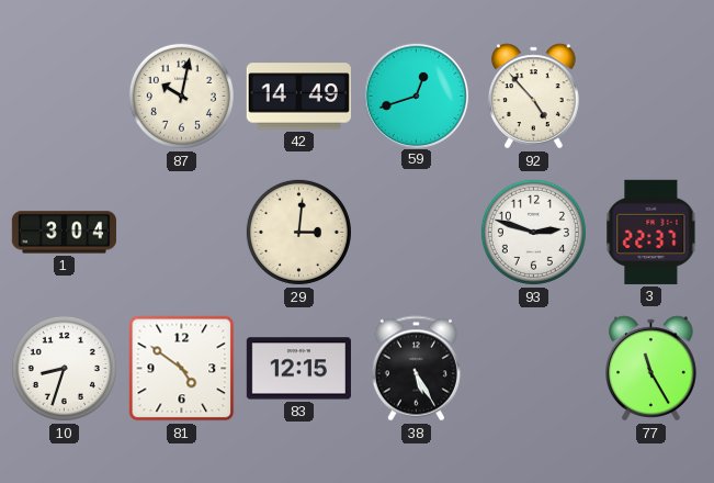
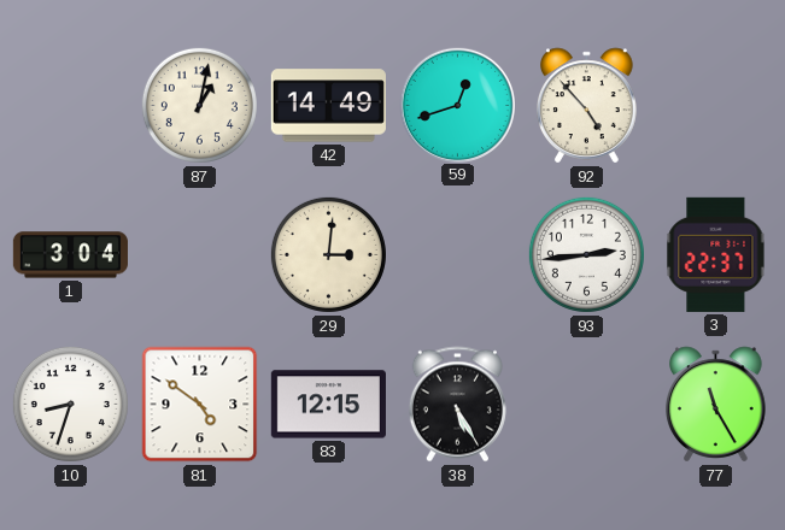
87: 10:02 -> 1:02
93: 2:48 -> 2:44
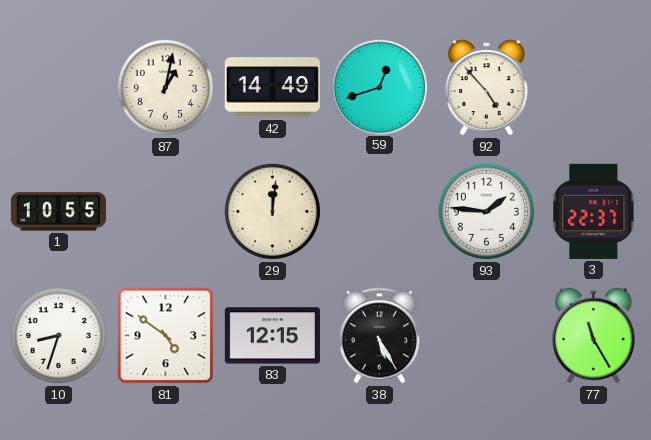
1: 3:04 -> 10:55
29: 3:01 -> 12:01
93: 2:44 -> 1:46
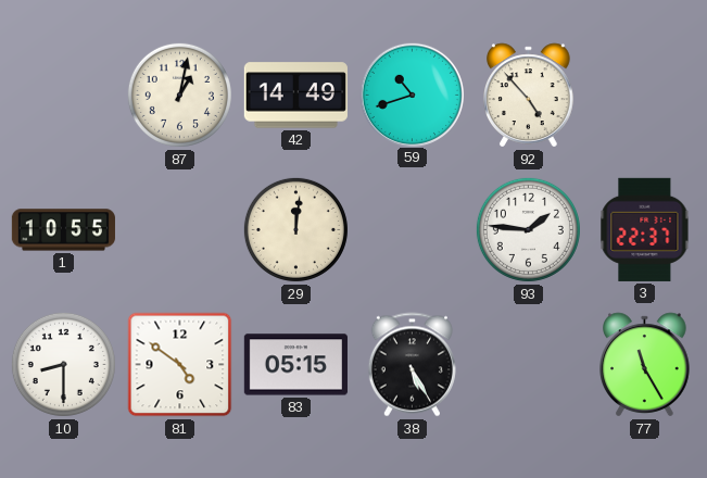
59: 12:42 -> 10:42
10: 8:33 -> 8:30
83: 12:15 -> 05:15
